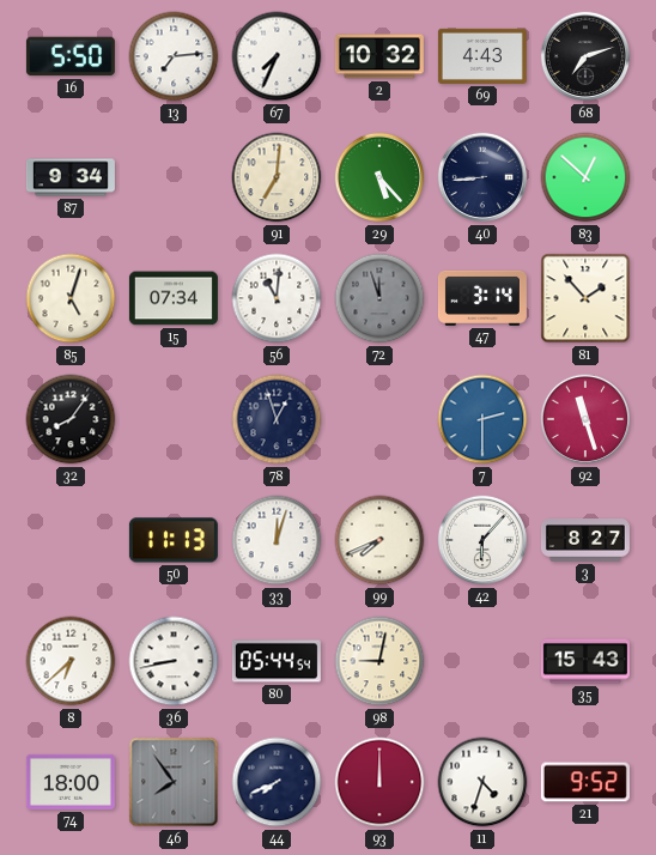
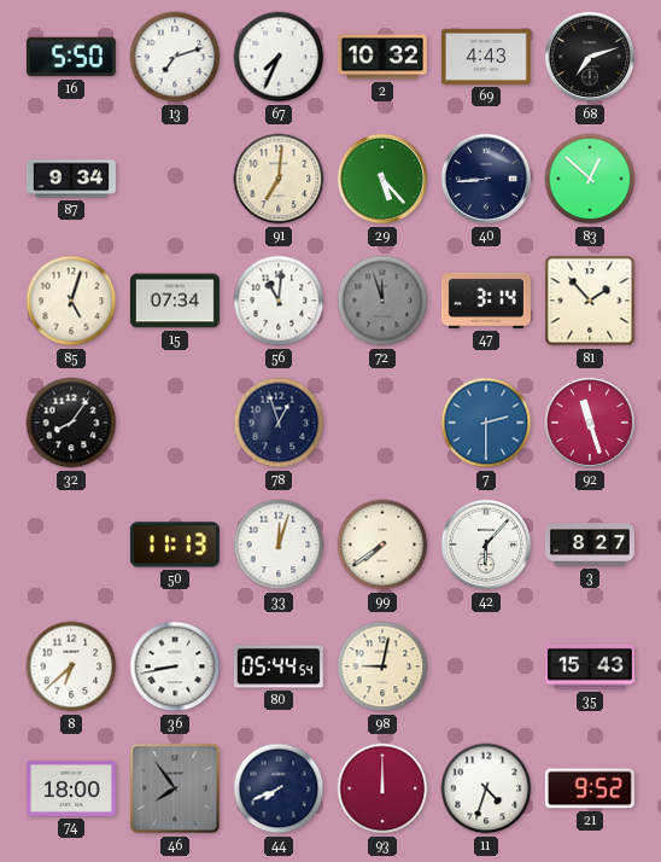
13: 7:14 -> 7:12
99: 7:41 -> 7:39
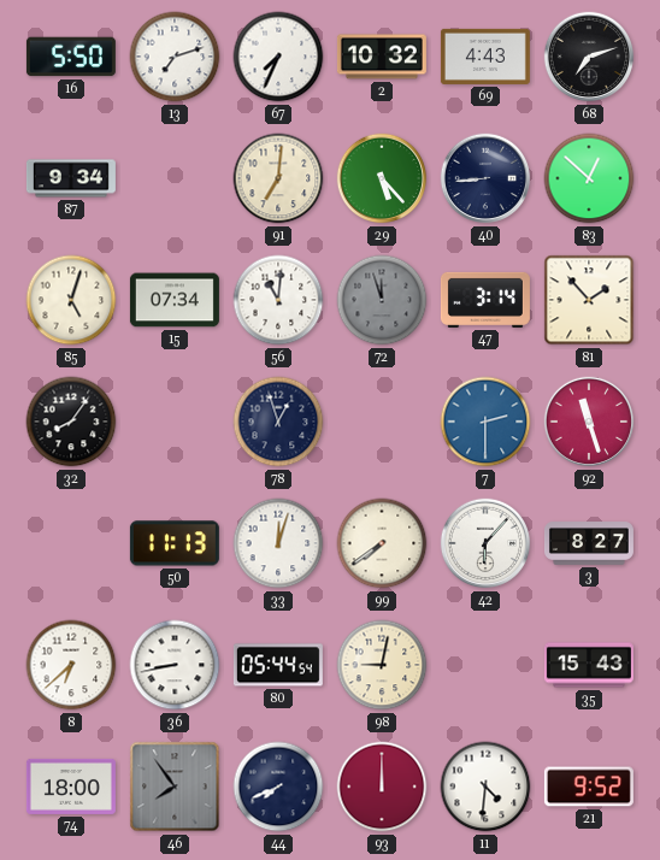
11: 4:33 -> 4:31
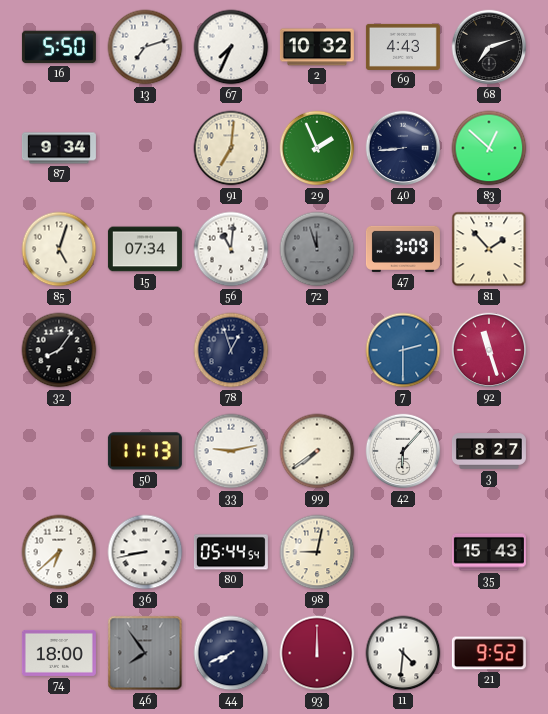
29: 5:23 -> 1:56
47: 3:14 -> 3:09
33: 12:03 -> 9:13
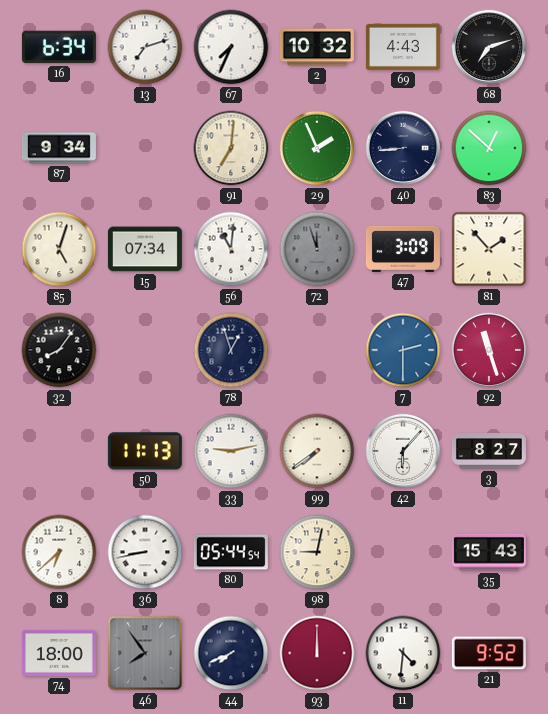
16: 5:50 -> 6:34
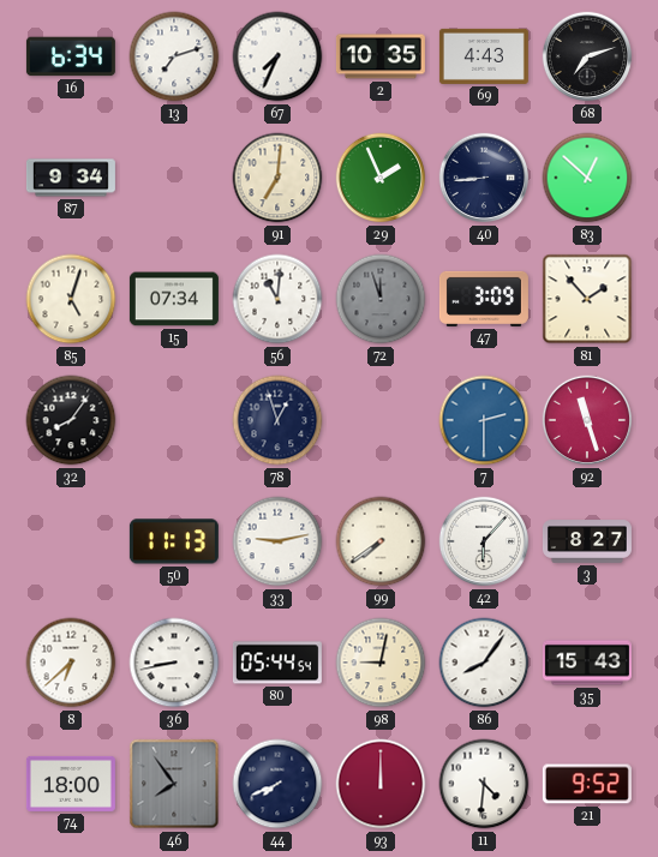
2: 10:32 -> 10:35
86: none -> 8:06
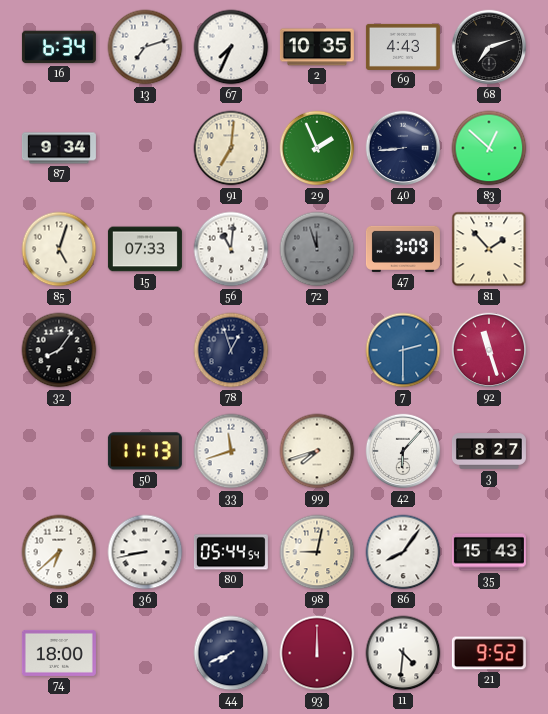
15: 07:34 -> 07:33
33: 9:13 -> 11:42
99: 7:39 -> 7:42
46: 7:54 -> none
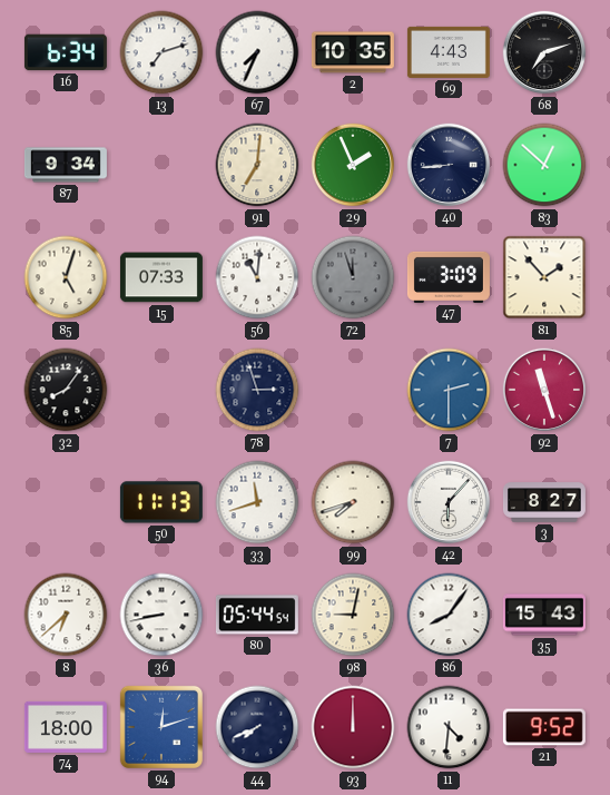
78: 12:57 -> 2:57
94: none -> 12:12
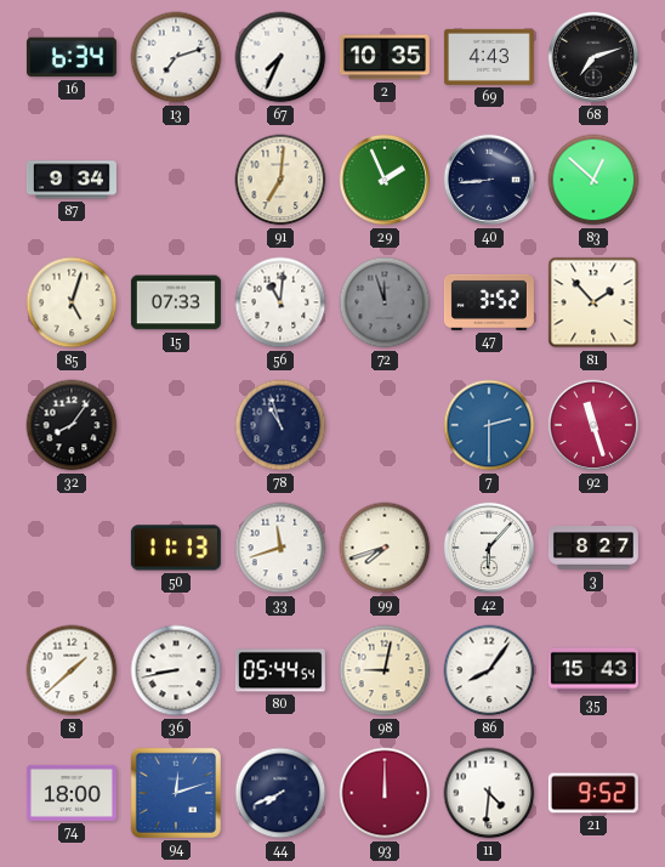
47: 3:09 -> 3:52
78: 2:57 -> 10:57
8: 6:38 -> 1:38
